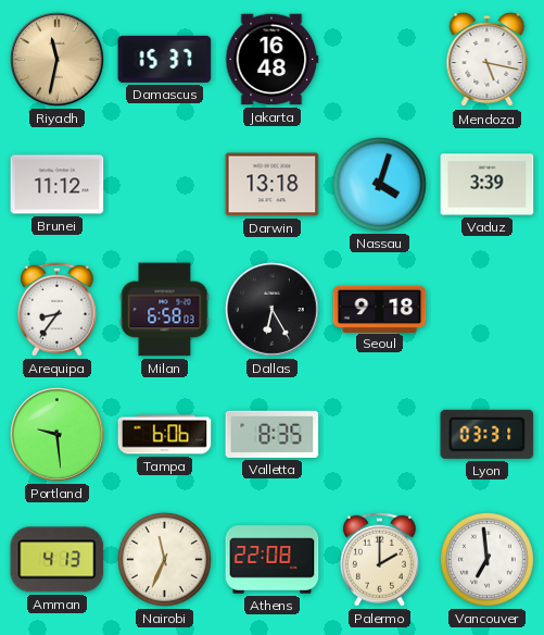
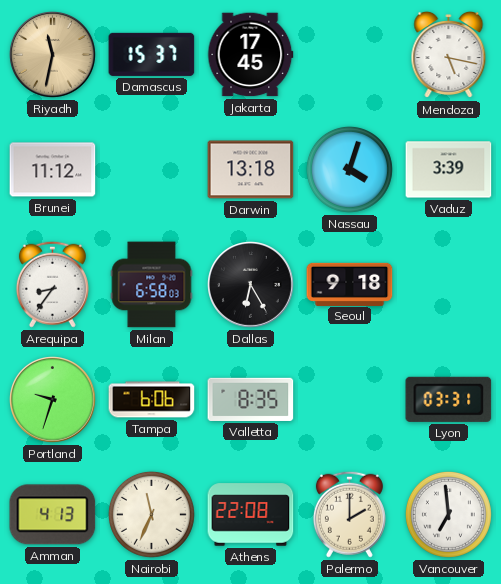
Jakarta: 16:48 -> 17:45
Portland: 9:29 -> 9:33
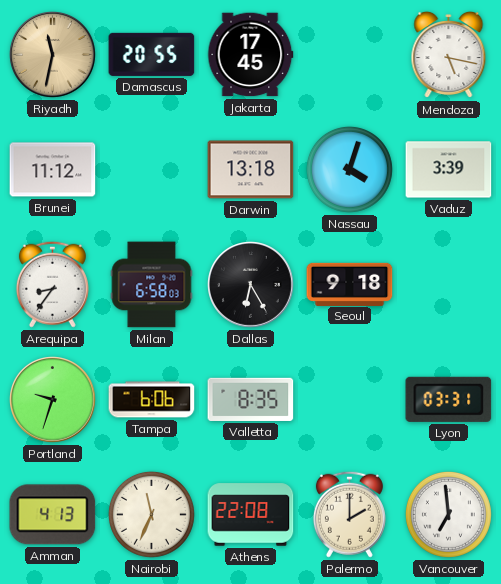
Damascus: 15:37 -> 20:55
